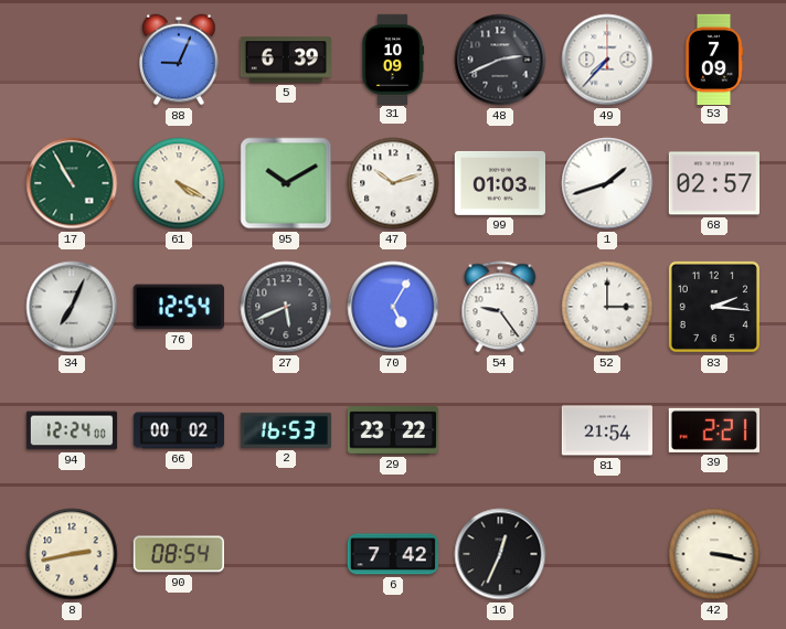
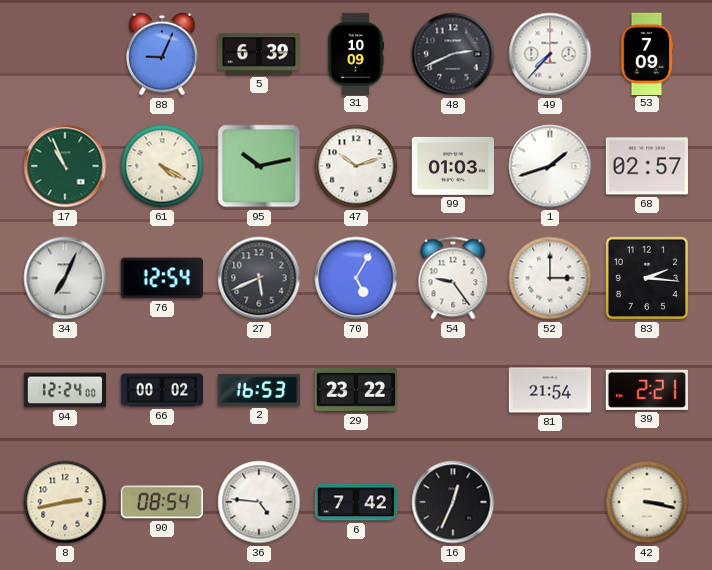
17: 10:55 -> 10:56
95: 10:10 -> 10:13
36: none -> 4:46
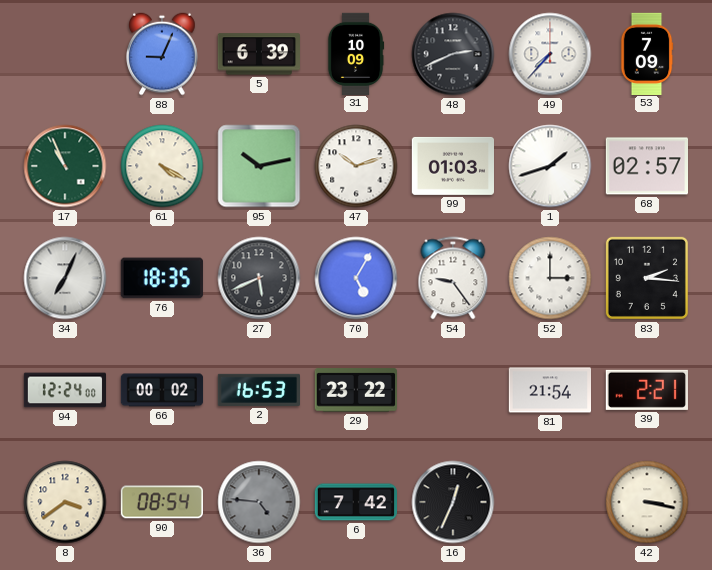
76: 12:54 -> 18:35
8: 2:43 -> 3:39
36 dial: white -> grey
